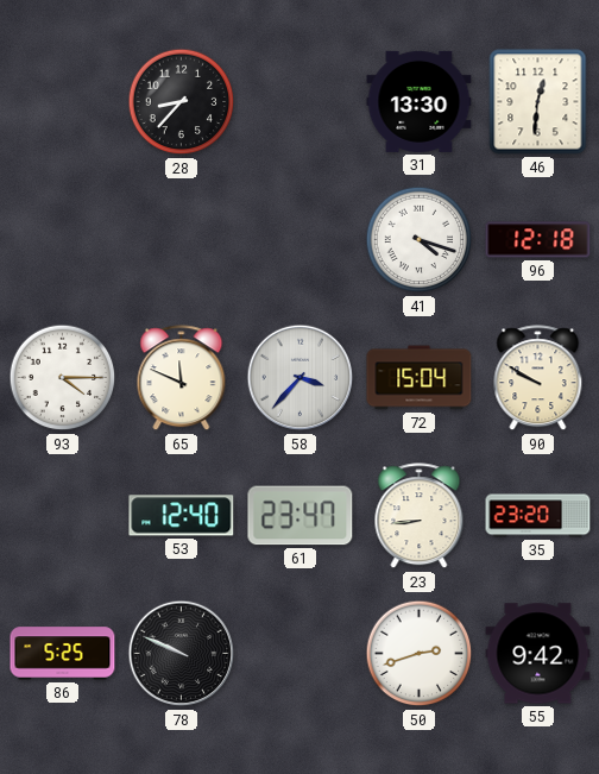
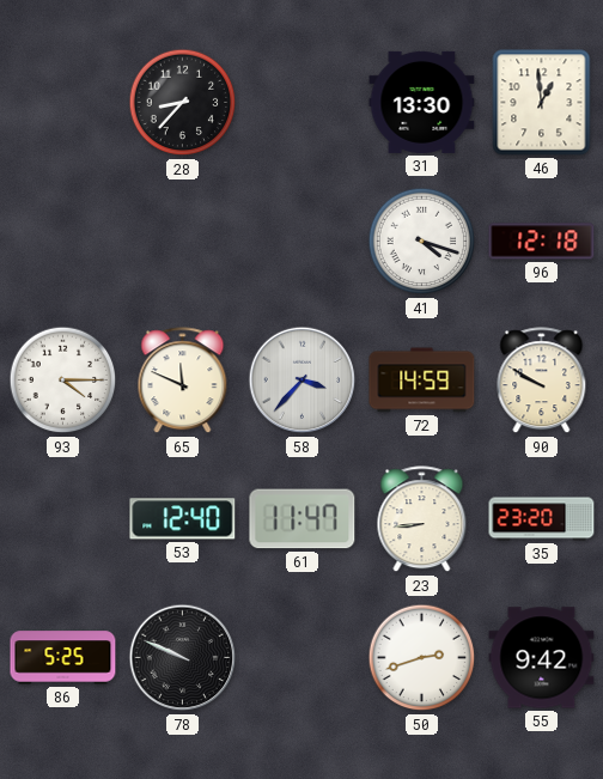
46: 12:31 -> 12:59
72: 15:04 -> 14:59
61: 23:47 -> 11:47
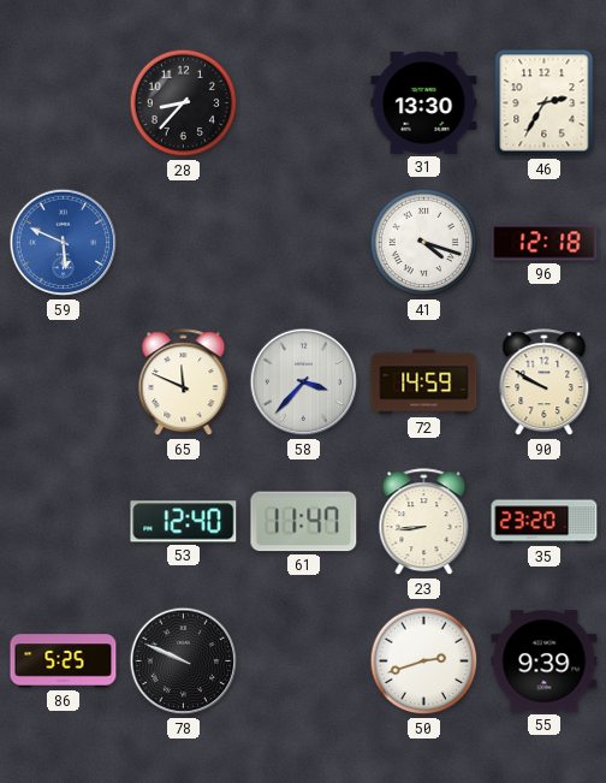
46: 12:59 -> 2:35
59: none -> 5:49
93: 4:15 -> none
55: 9:42 -> 9:39
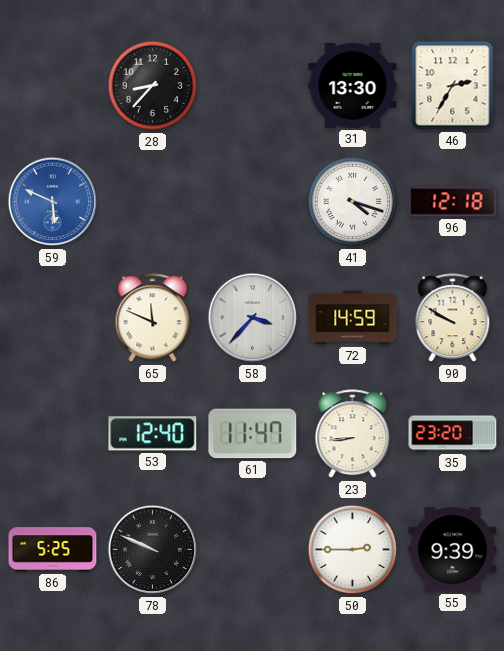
50: 2:42 -> 2:45
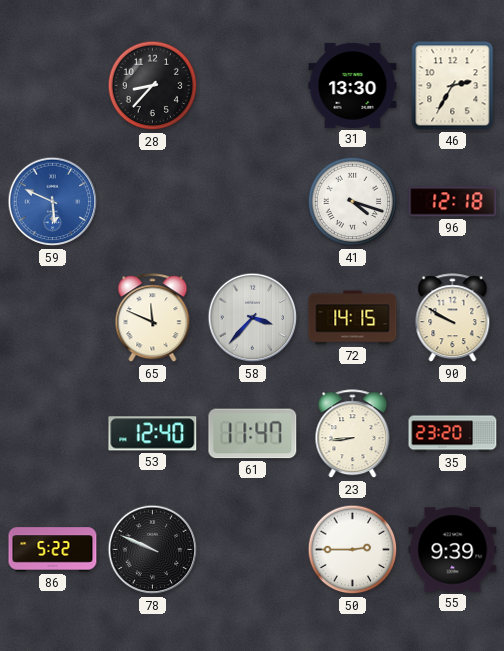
72: 14:59 -> 14:15
86: 5:25 -> 5:22
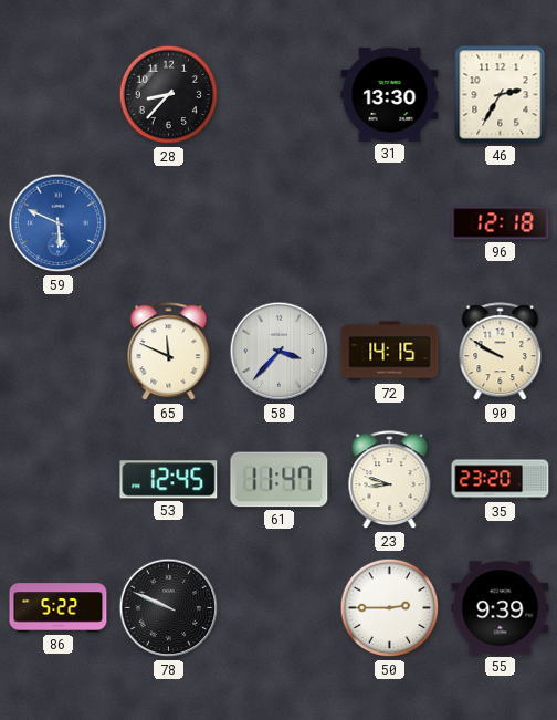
41: 4:18 -> none
53: 12:40 -> 12:45
23: 8:44 -> 8:48
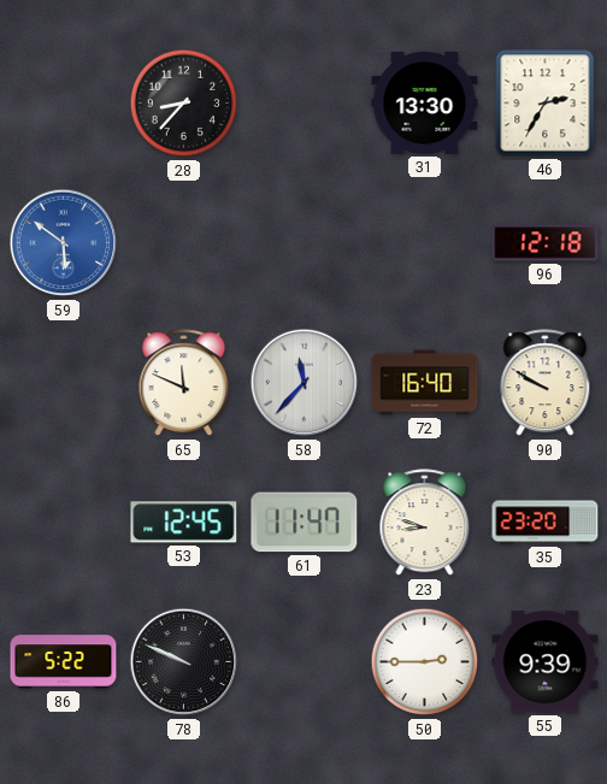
59: 5:49 -> 5:51
58: 3:37 -> 11:37
72: 14:15 -> 16:40
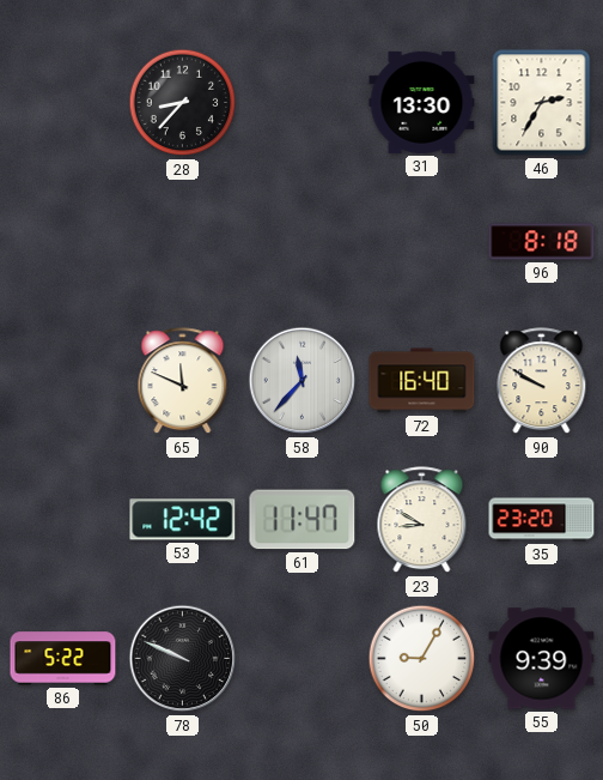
59: 5:51 -> none
96: 12:18 -> 8:18
53: 12:45 -> 12:42
23: 8:48 -> 8:50
50: 2:45 -> 9:05
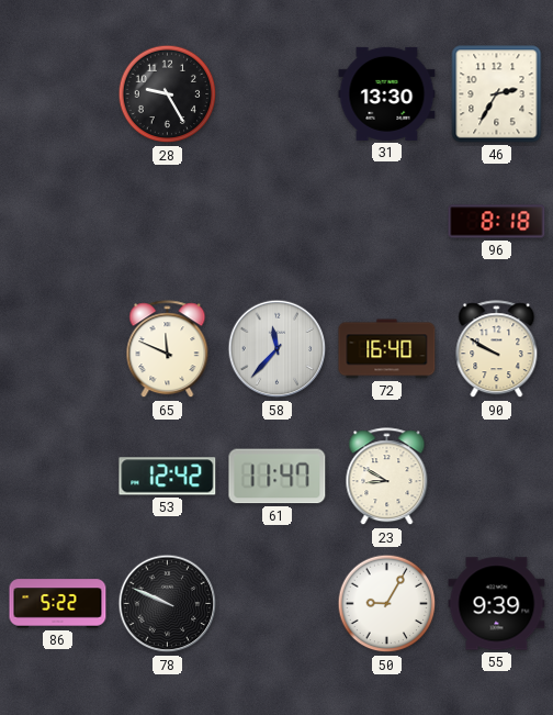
28: 8:37 -> 9:25
35: 23:20 -> none
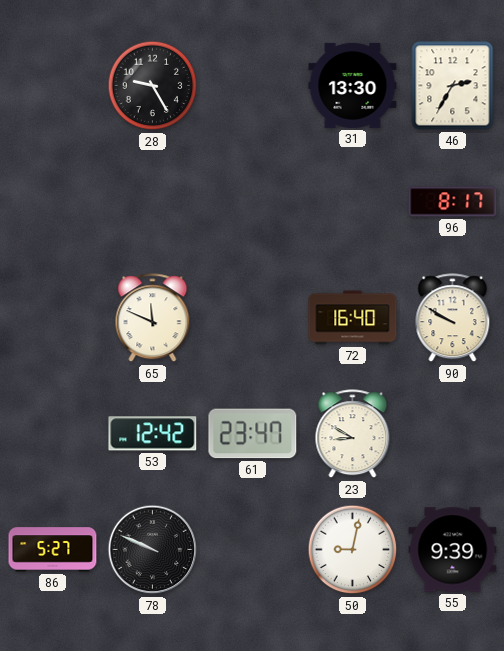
96: 8:18 -> 8:17
58: 11:37 -> none
61: 11:47 -> 23:47
86: 5:22 -> 5:27
50: 9:05 -> 9:02
